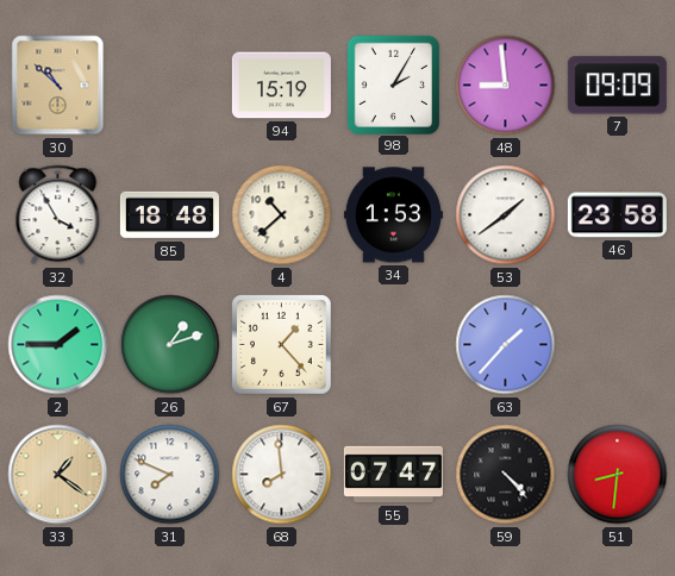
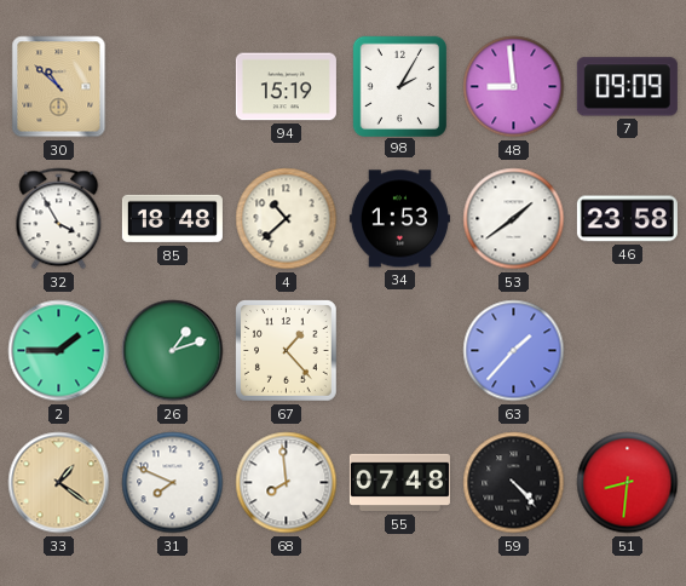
55: 07:47 -> 07:48
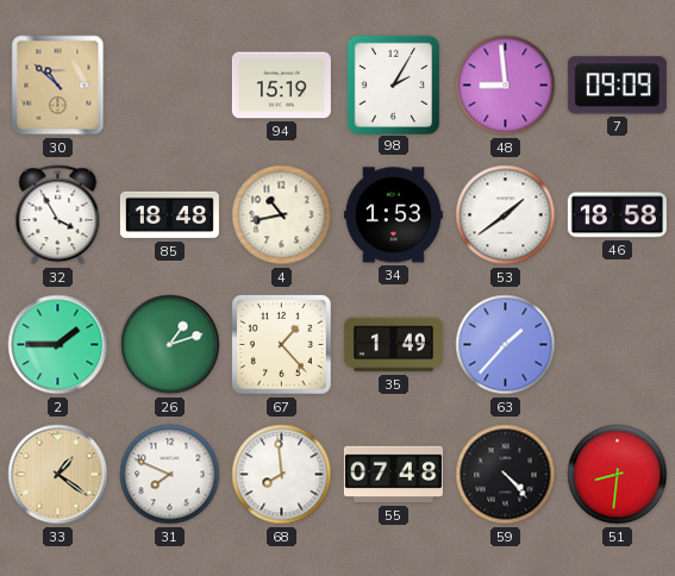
4: 10:38 -> 10:43
46: 23:58 -> 18:58
35: none -> 1:49
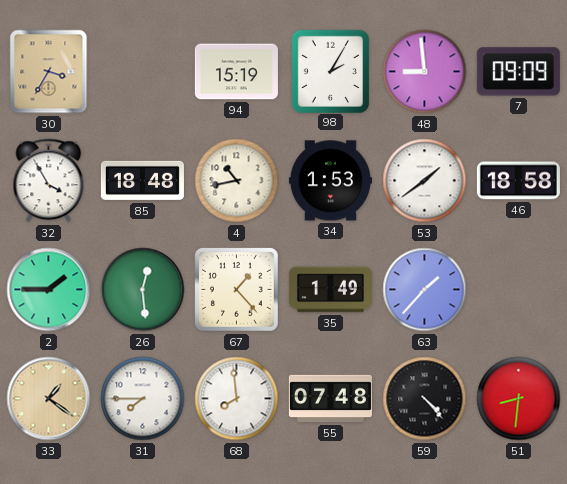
30: 10:52 -> 3:35
26: 1:12 -> 12:29
31: 7:49 -> 7:45
